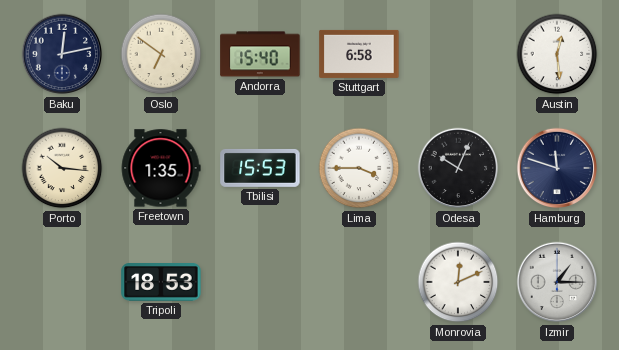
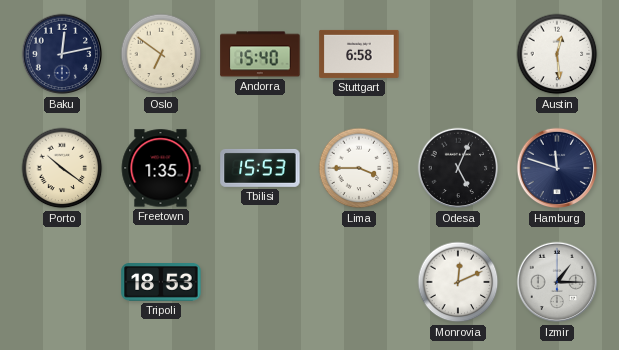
Porto: 10:16 -> 10:21
Odesa: 10:04 -> 5:04
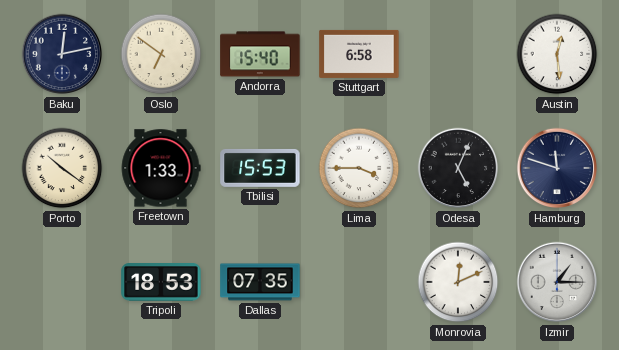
Freetown: 1:35 -> 1:33
Dallas: none -> 07:35
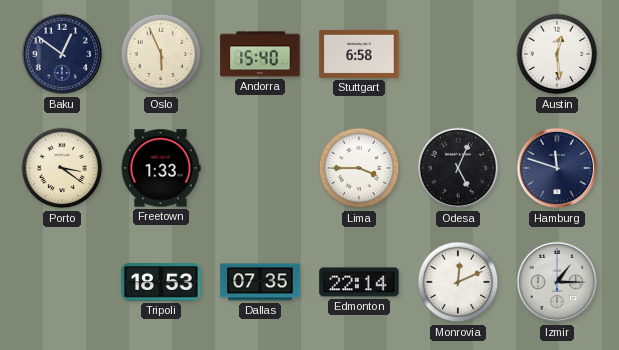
Baku: 12:13 -> 12:51
Oslo: 6:51 -> 5:56
Porto: 10:21 -> 3:21
Tbilisi: 15:53 -> none
Edmonton: none -> 22:14
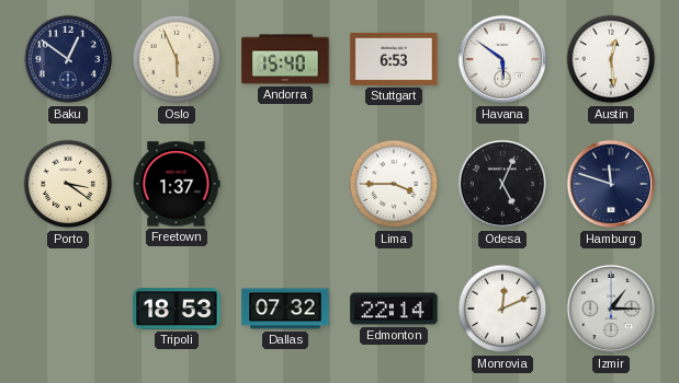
Stuttgart: 6:58 -> 6:53
Havana: none -> 5:51
Freetown: 1:33 -> 1:37
Dallas: 07:35 -> 07:32
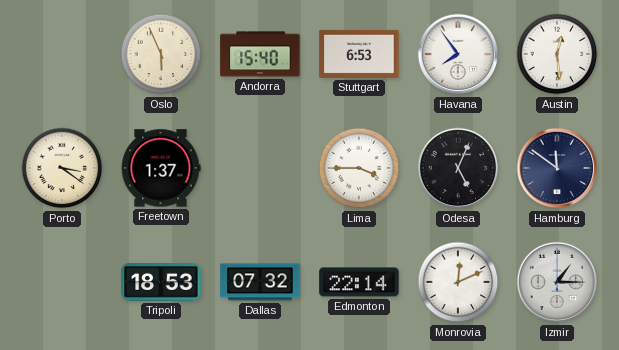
Baku: 12:51 -> none
Havana: 5:51 -> 7:54
Hamburg: 11:48 -> 11:51
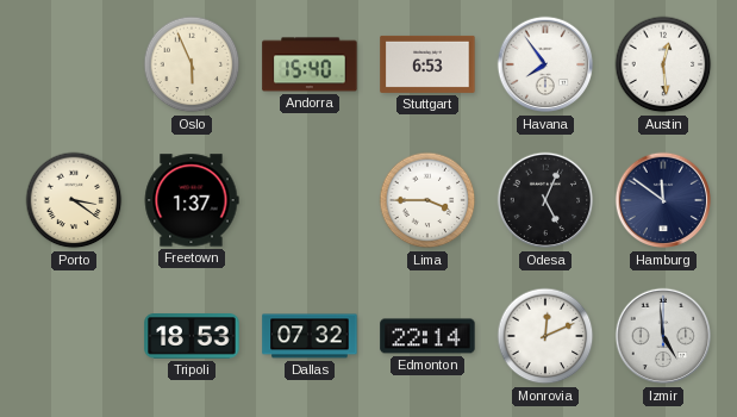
Izmir: 1:15 -> 4:59
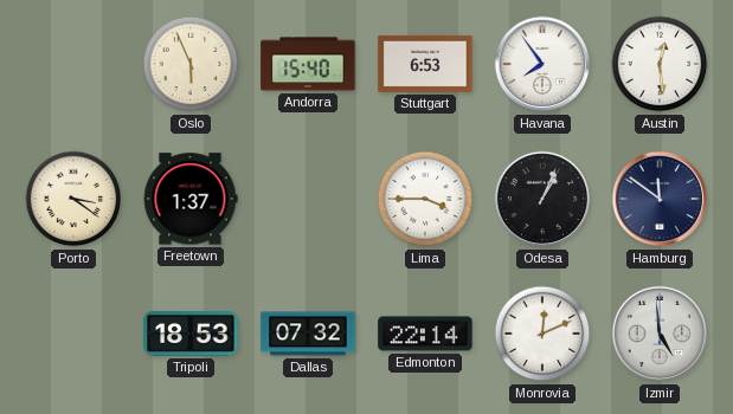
Odesa: 5:04 -> 1:04
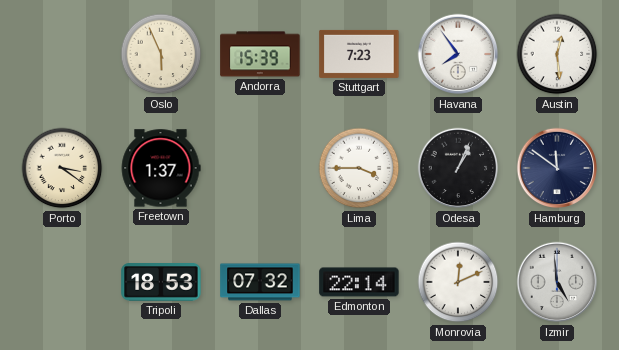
Andorra: 15:40 -> 15:39
Stuttgart: 6:53 -> 7:23
